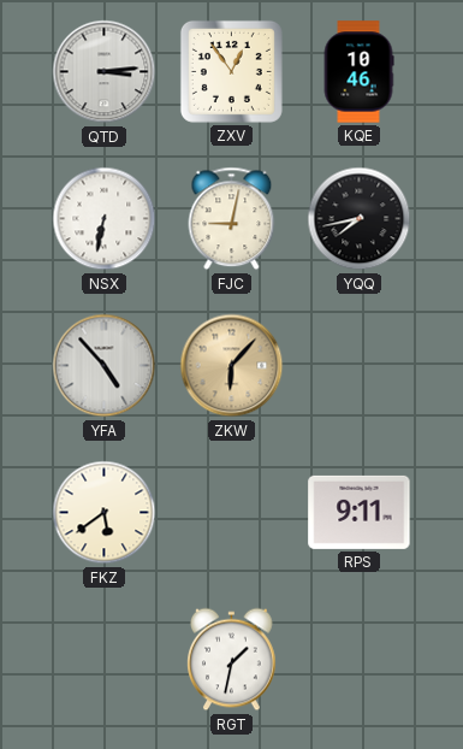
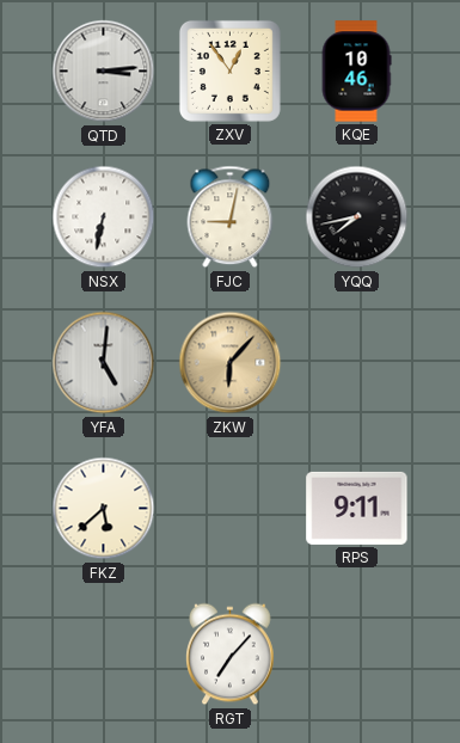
YFA: 4:53 -> 5:01
FKZ: 5:39 -> 5:38
RGT: 1:32 -> 7:07
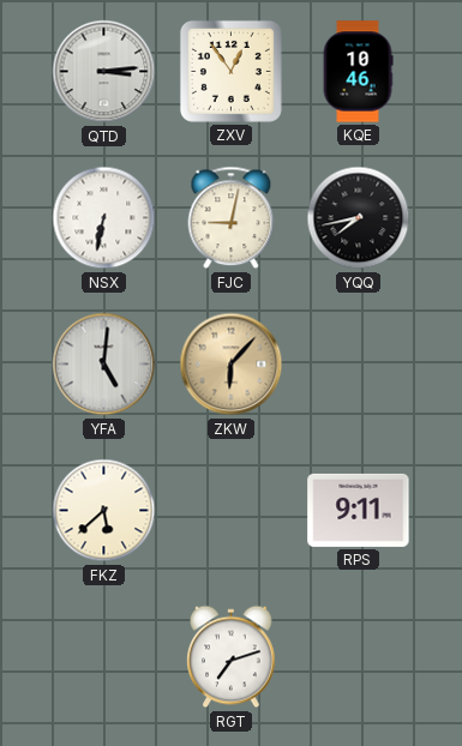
RGT: 7:07 -> 7:12
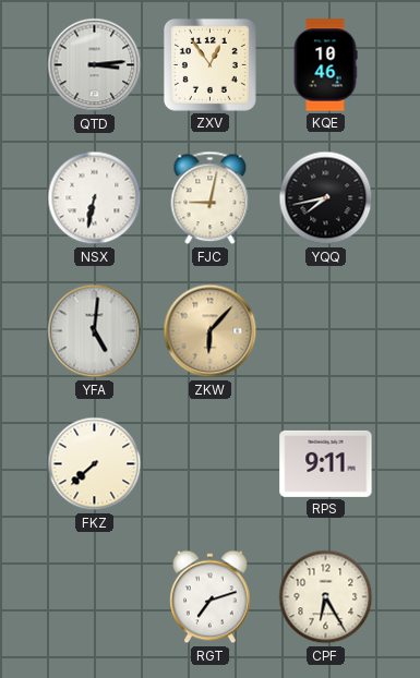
FKZ: 5:38 -> 7:38
CPF: none -> 6:25
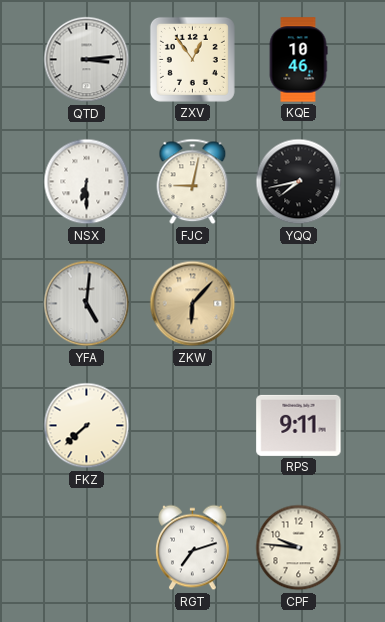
NSX: 6:32 -> 6:30
CPF: 6:25 -> 9:46
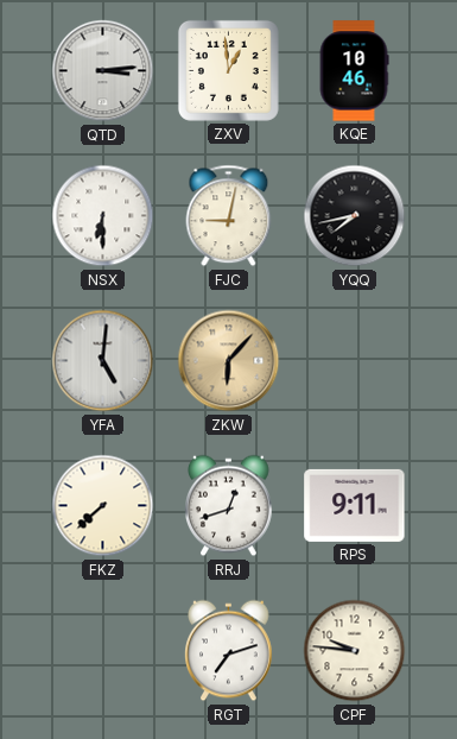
ZXV: 12:54 -> 12:59
RRJ: none -> 12:42
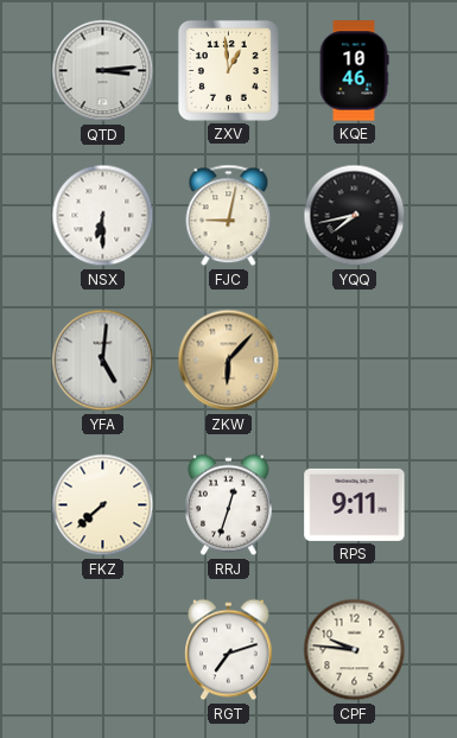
RRJ: 12:42 -> 12:33
